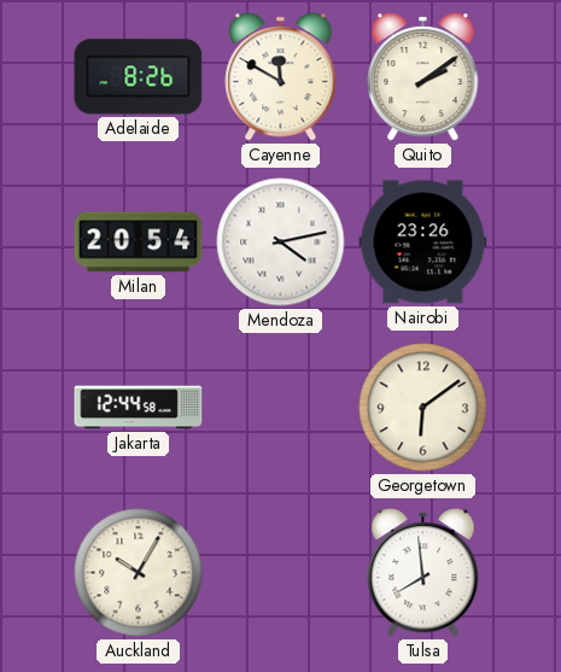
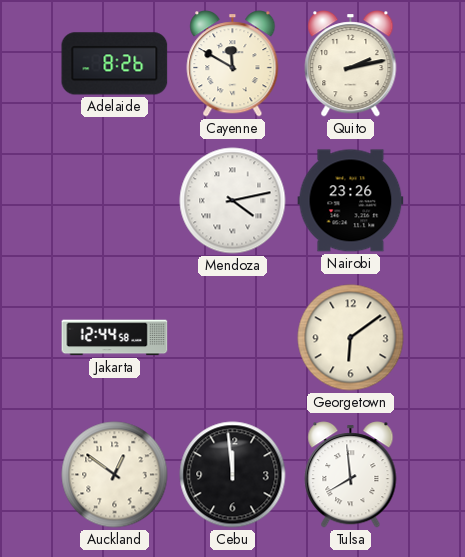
Quito: 2:09 -> 2:13
Milan: 20:54 -> none
Auckland: 10:05 -> 12:51
Cebu: none -> 11:59
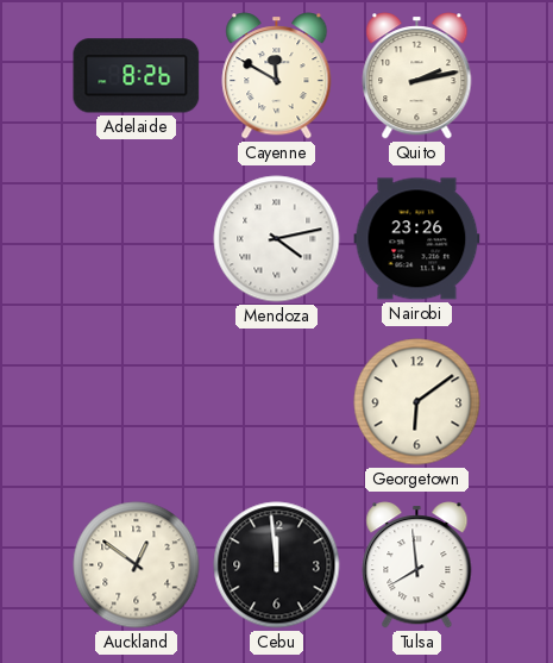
Jakarta: 12:44 -> none
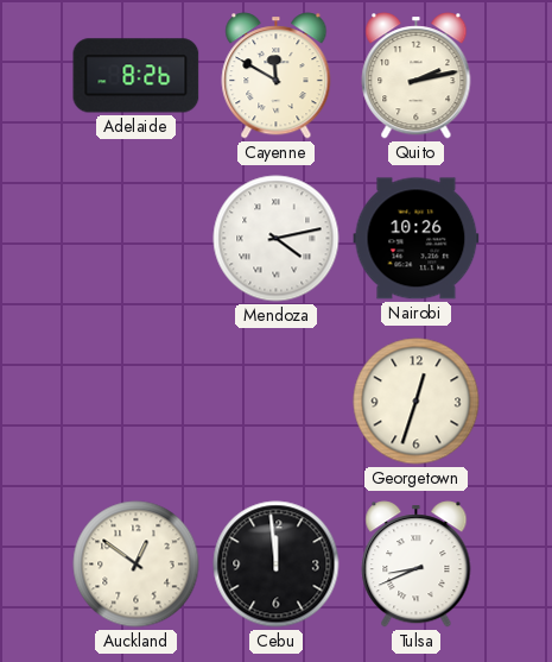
Nairobi: 23:26 -> 10:26
Georgetown: 6:09 -> 12:33
Tulsa: 7:59 -> 8:41
